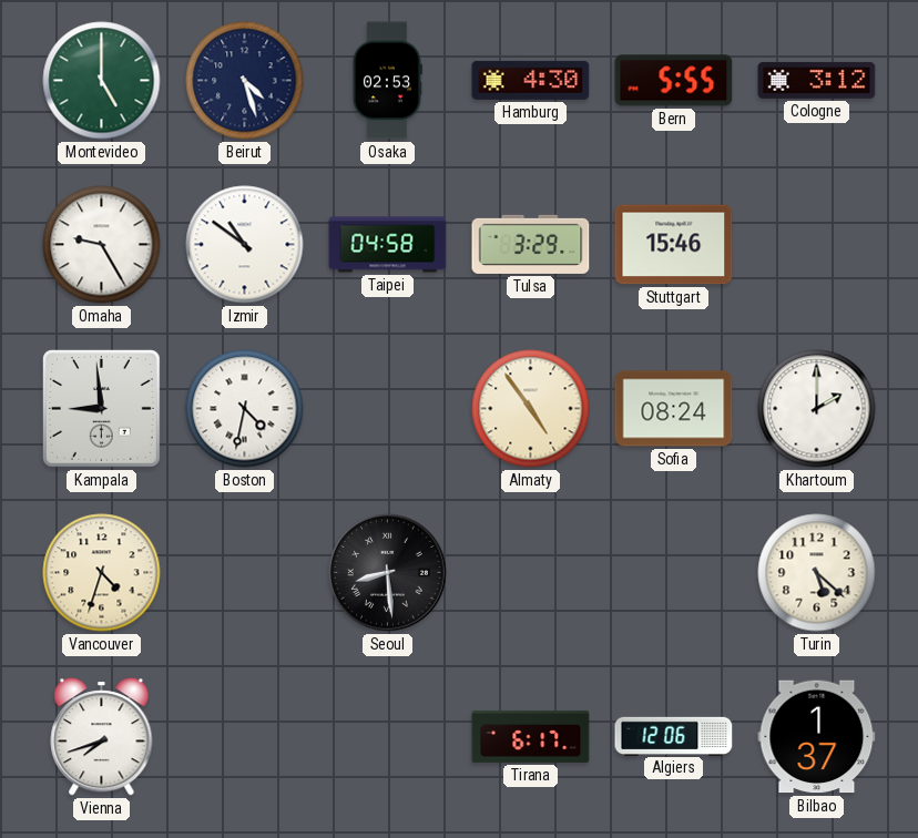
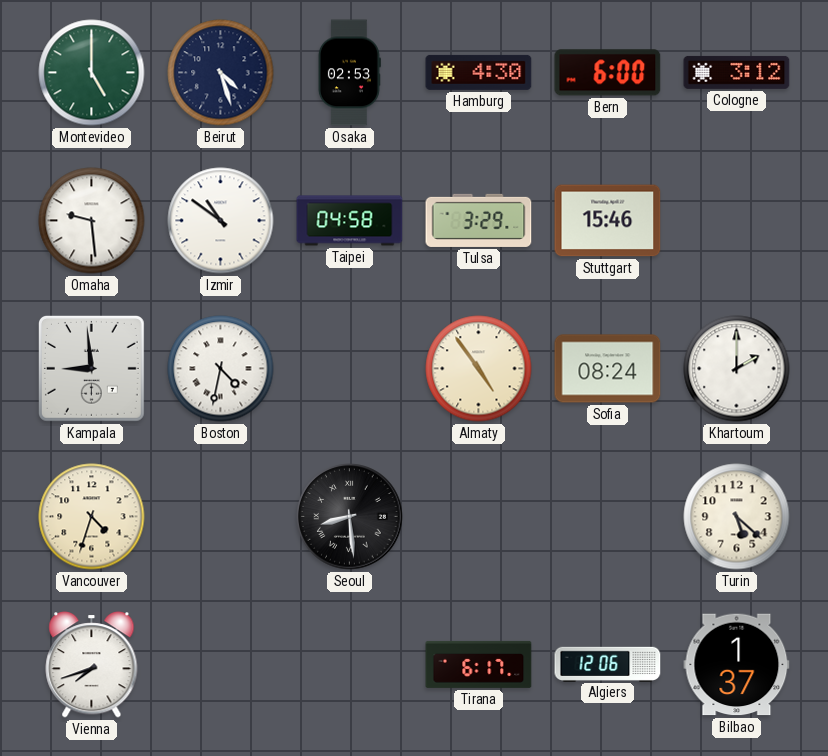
Bern: 5:55 -> 6:00
Omaha: 9:25 -> 9:29
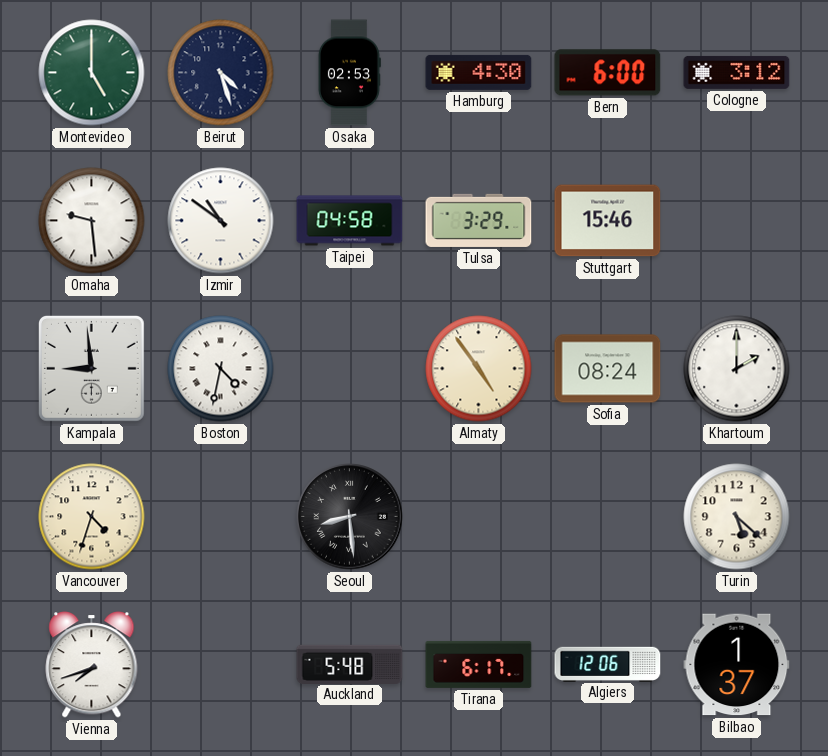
Auckland: none -> 5:48
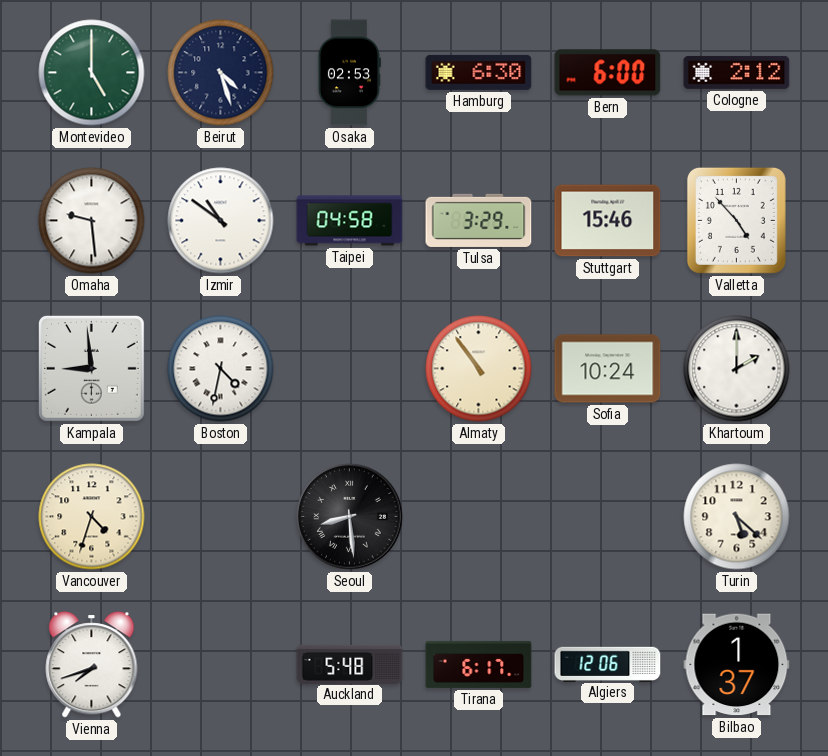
Hamburg: 4:30 -> 6:30
Cologne: 3:12 -> 2:12
Valletta: none -> 4:53
Almaty: 4:54 -> 10:54
Sofia: 08:24 -> 10:24
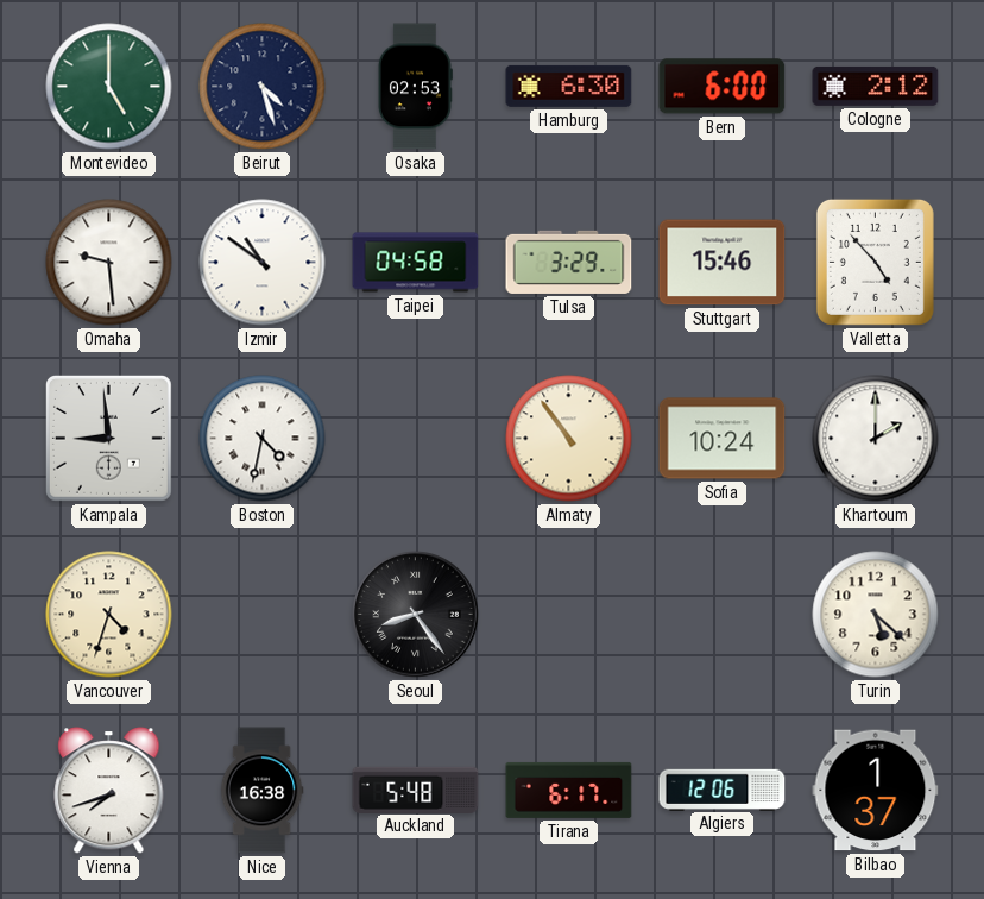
Seoul: 8:29 -> 8:24
Nice: none -> 16:38
